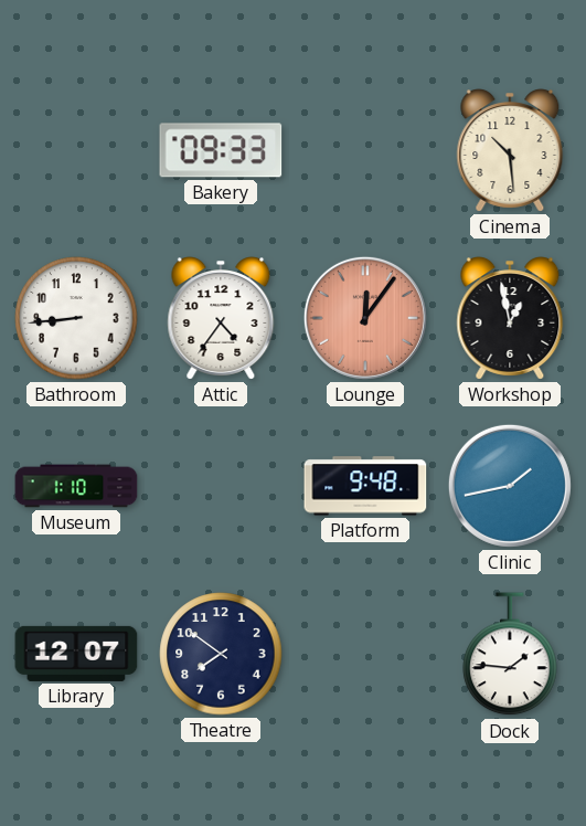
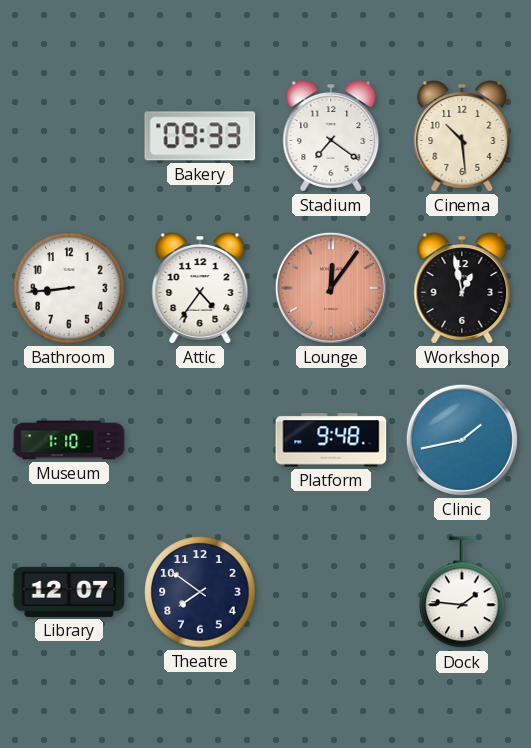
Stadium: none -> 7:21
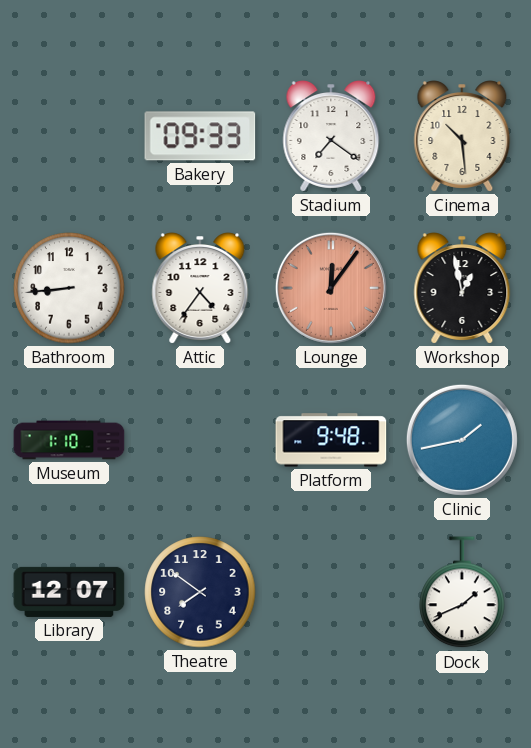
Dock: 1:46 -> 1:41
